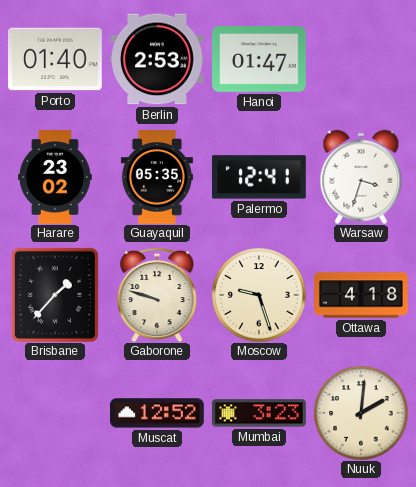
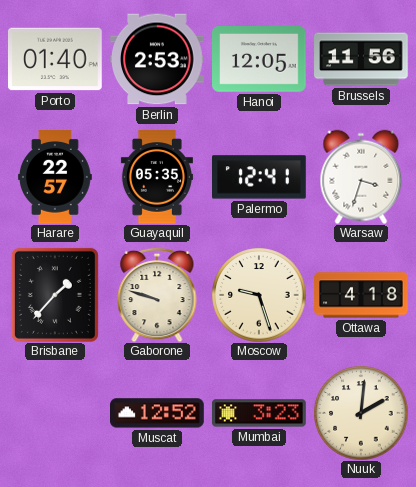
Hanoi: 01:47 -> 12:05
Brussels: none -> 11:56
Harare: 23:02 -> 22:57
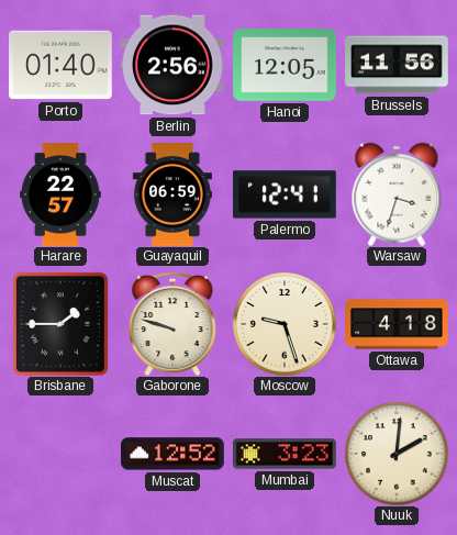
Berlin: 2:53 -> 2:56
Guayaquil: 05:35 -> 06:59
Brisbane: 1:37 -> 1:45
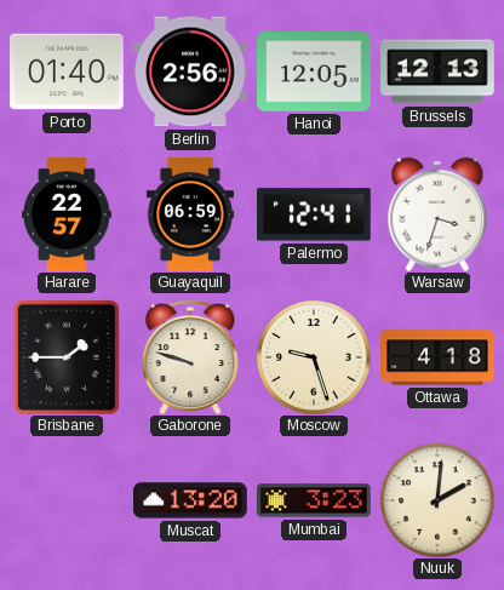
Brussels: 11:56 -> 12:13
Muscat: 12:52 -> 13:20
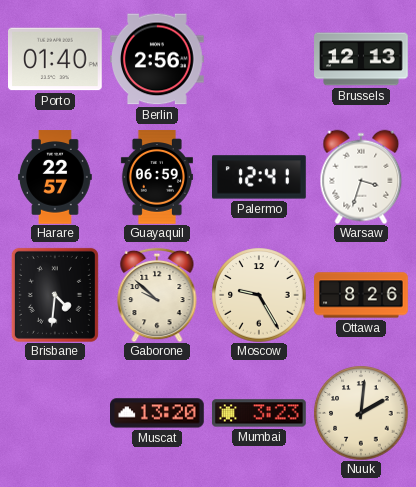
Hanoi: 12:05 -> none
Brisbane: 1:45 -> 4:31
Gaborone: 9:48 -> 9:52
Moscow: 9:27 -> 9:25
Ottawa: 4:18 -> 8:26
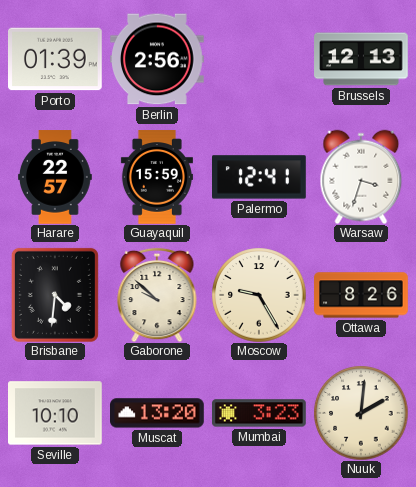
Porto: 01:40 -> 01:39
Guayaquil: 06:59 -> 15:59
Seville: none -> 10:10
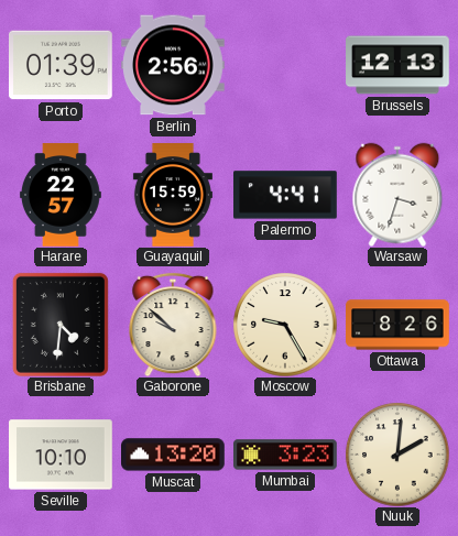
Palermo: 12:41 -> 4:41
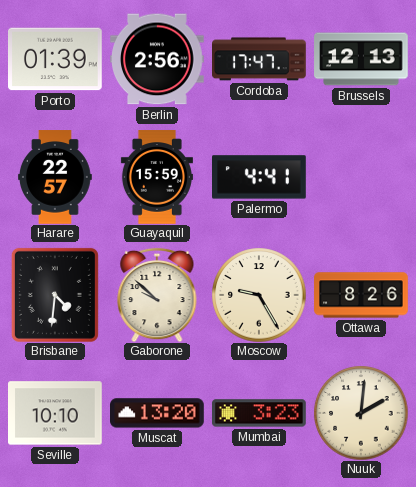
Cordoba: none -> 17:47
Warsaw: 3:33 -> none
